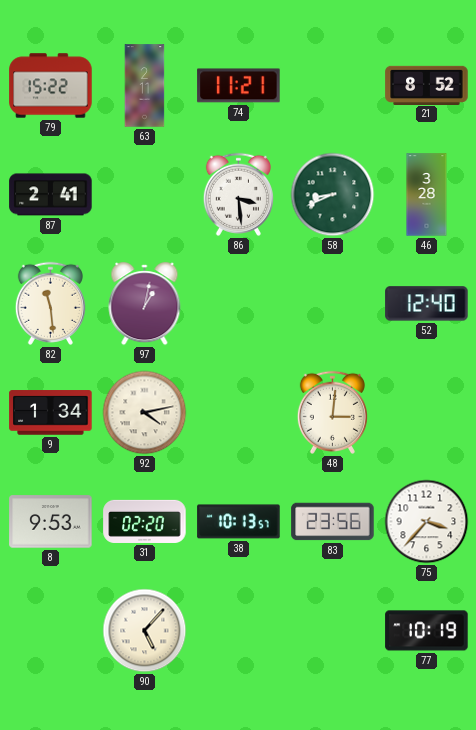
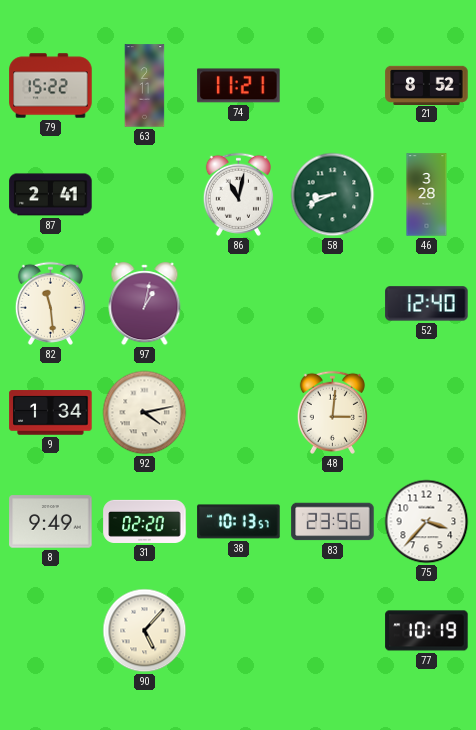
86: 3:29 -> 11:02
8: 9:53 -> 9:49
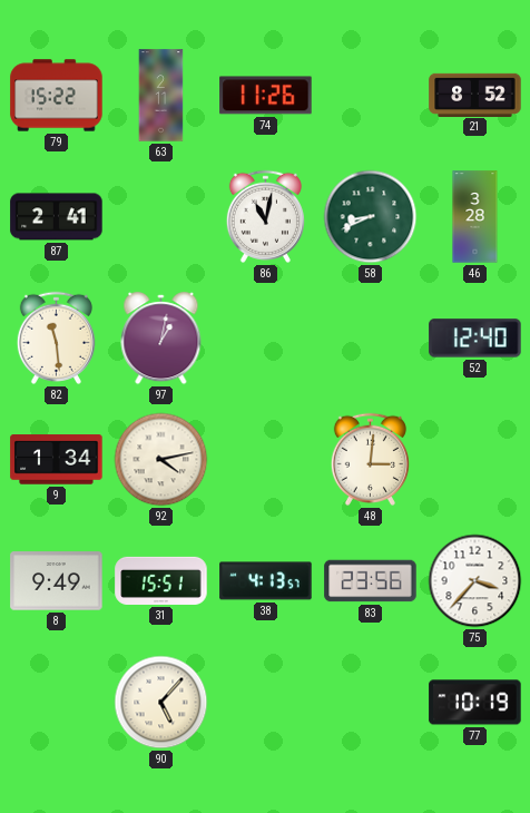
74: 11:21 -> 11:26
31: 02:20 -> 15:51
38: 10:13 -> 4:13
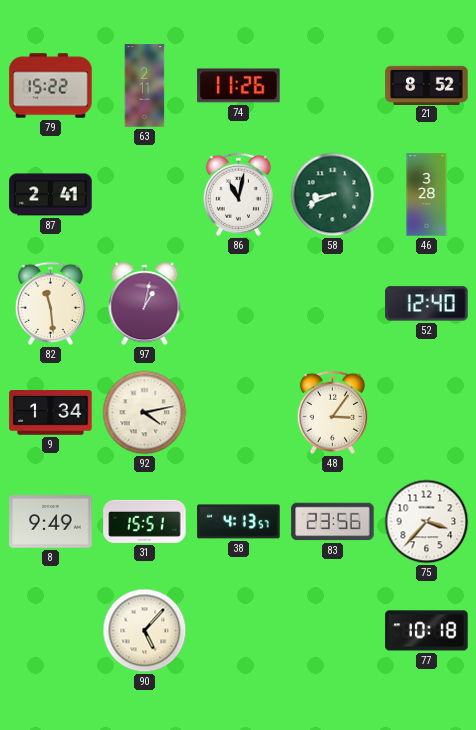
48: 3:01 -> 3:06
77: 10:19 -> 10:18
